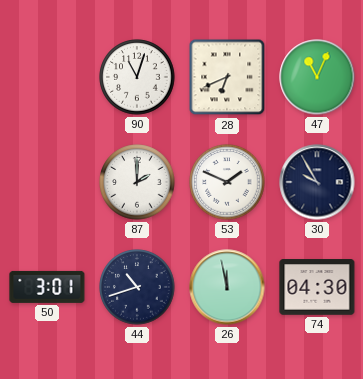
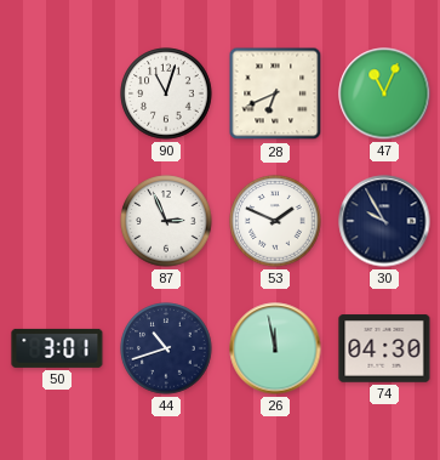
87: 2:00 -> 2:56
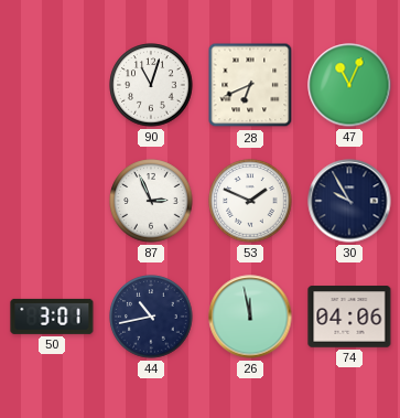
44: 10:42 -> 10:43
74: 04:30 -> 04:06
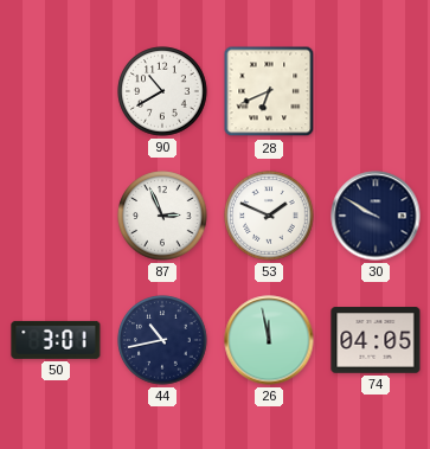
90: 11:03 -> 10:40
47: 11:04 -> none
30: 9:55 -> 9:50
74: 04:06 -> 04:05
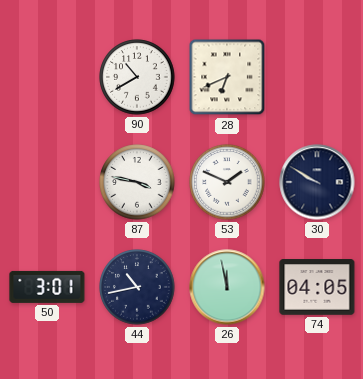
87: 2:56 -> 3:47
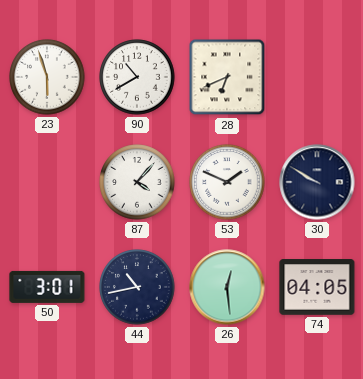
23: none -> 5:57
87: 3:47 -> 4:07
26: 11:58 -> 12:29
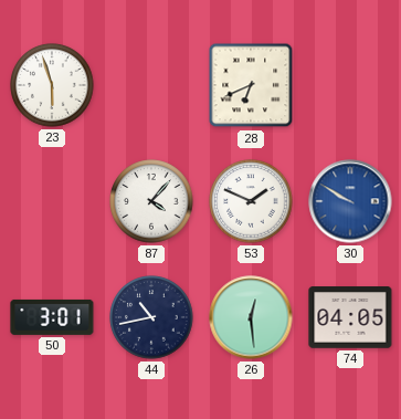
90: 10:40 -> none
30 dial: navy -> blue
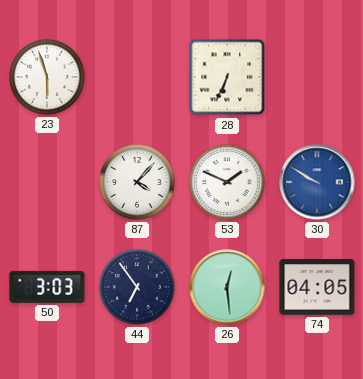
28: 6:41 -> 6:34
50: 3:01 -> 3:03
44: 10:43 -> 6:54
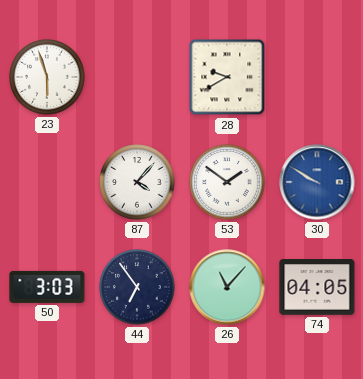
28: 6:34 -> 9:40
53: 1:49 -> 1:51
26: 12:29 -> 11:07
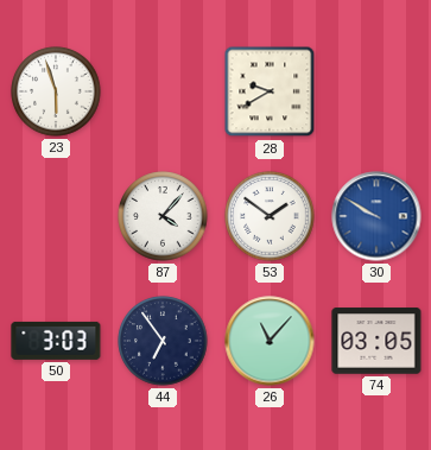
74: 04:05 -> 03:05
